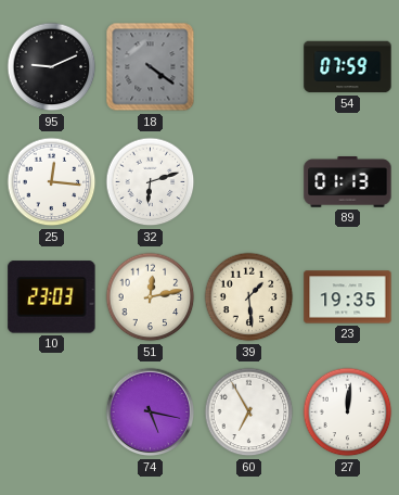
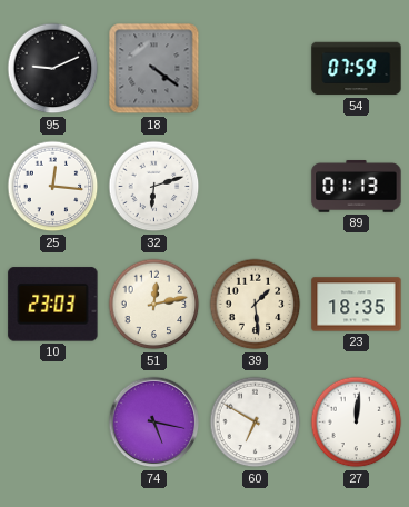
23: 19:35 -> 18:35
60: 6:55 -> 6:50
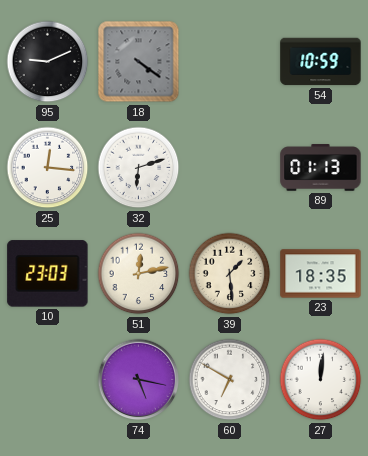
54: 07:59 -> 10:59
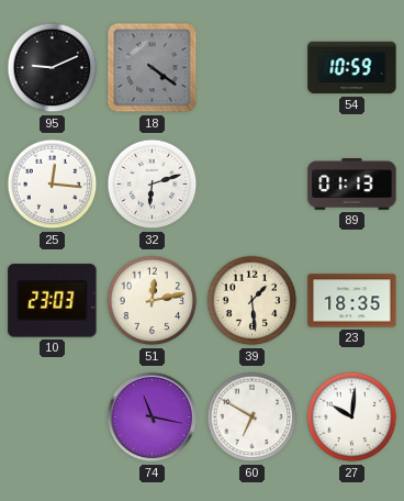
74: 5:17 -> 11:17
27: 12:01 -> 10:01
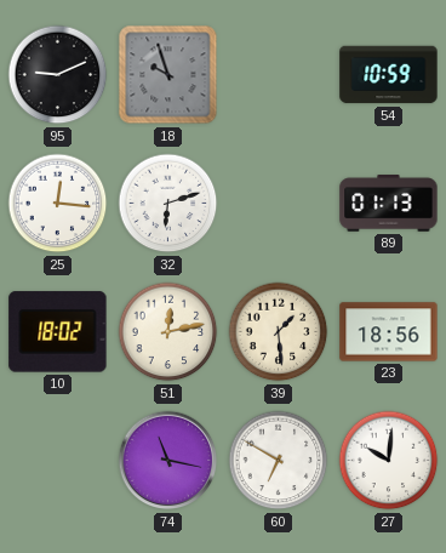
18: 4:21 -> 9:57
10: 23:03 -> 18:02
23: 18:35 -> 18:56
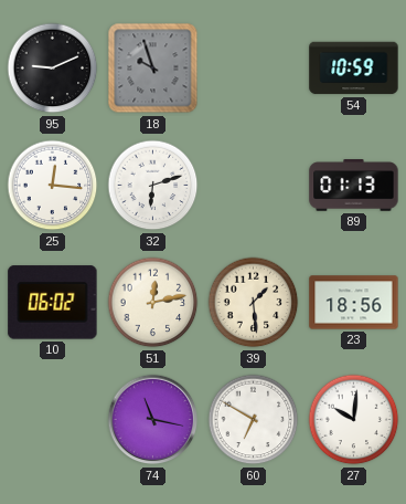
10: 18:02 -> 06:02
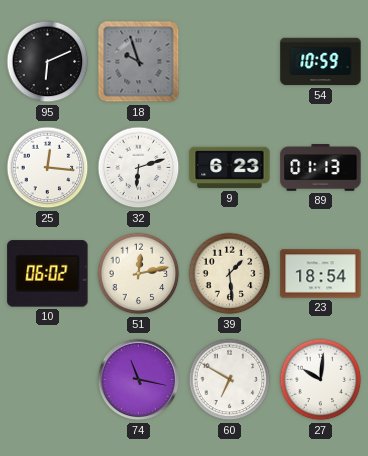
95: 9:11 -> 6:11
9: none -> 6:23
23: 18:56 -> 18:54
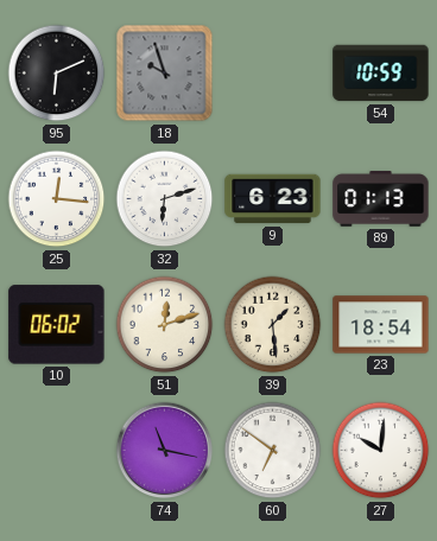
51: 12:13 -> 12:12
60: 6:50 -> 6:51
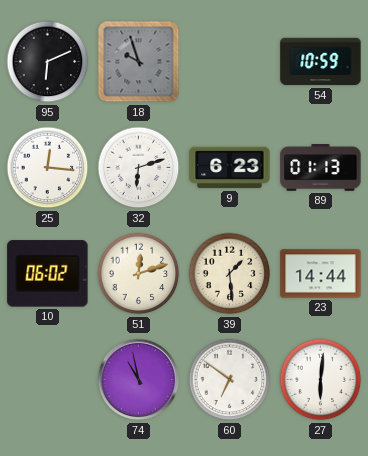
23: 18:54 -> 14:44
74: 11:17 -> 10:58
27: 10:01 -> 6:01
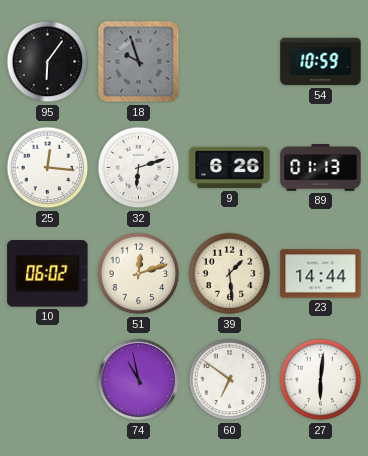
95: 6:11 -> 6:06
9: 6:23 -> 6:26
